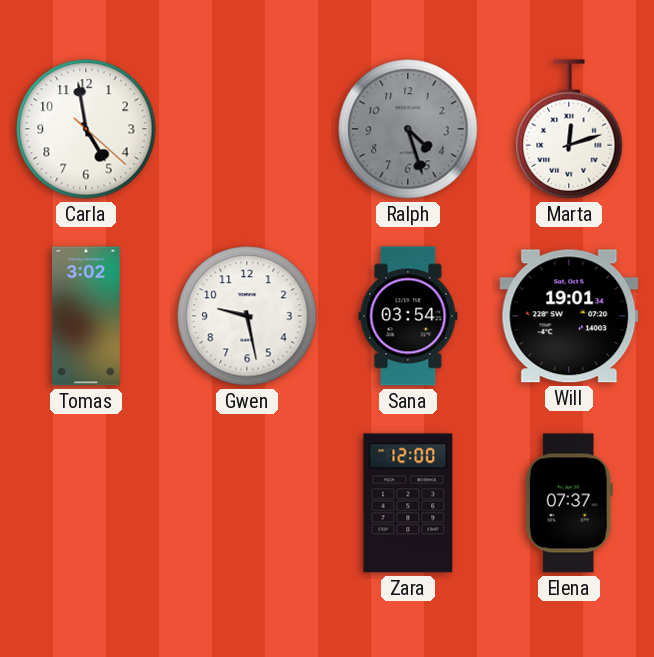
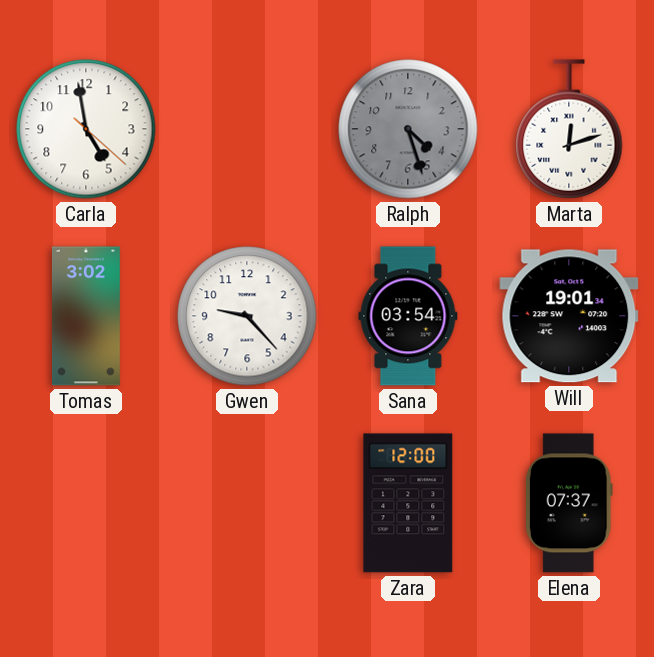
Gwen: 9:28 -> 9:23
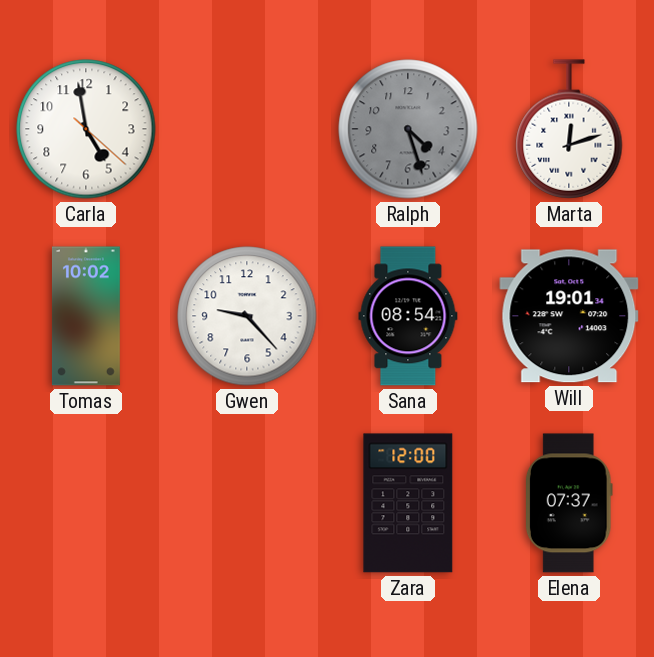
Tomas: 3:02 -> 10:02
Sana: 03:54 -> 08:54
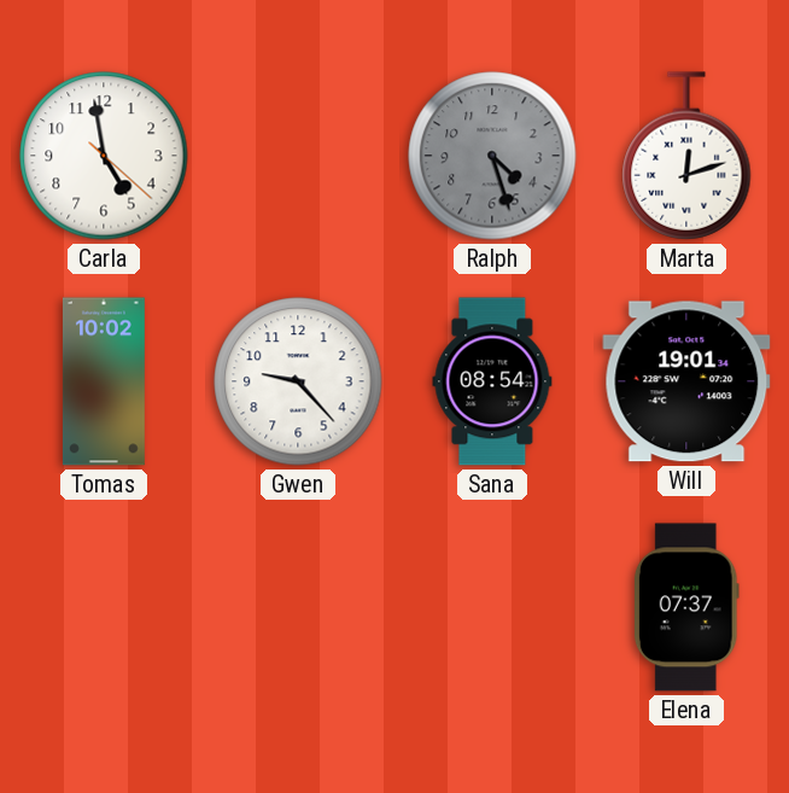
Zara: 12:00 -> none
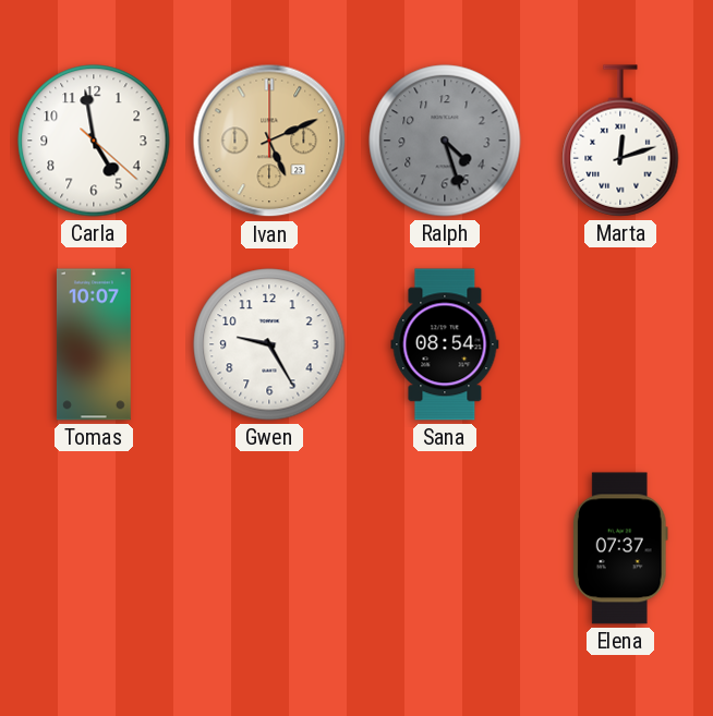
Ivan: none -> 5:11
Tomas: 10:02 -> 10:07
Gwen: 9:23 -> 9:25
Will: 19:01 -> none
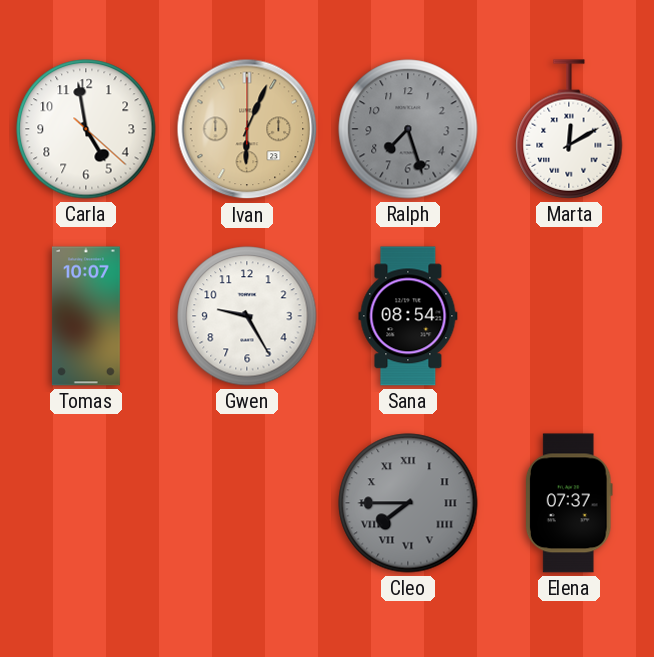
Ivan: 5:11 -> 6:04
Ralph: 4:27 -> 7:27
Marta: 12:12 -> 12:10
Cleo: none -> 7:45
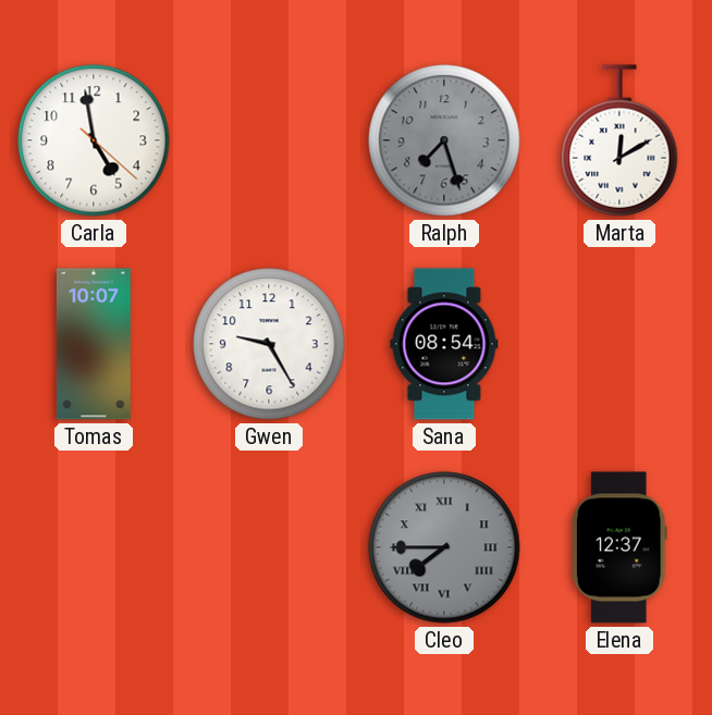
Ivan: 6:04 -> none
Elena: 07:37 -> 12:37
